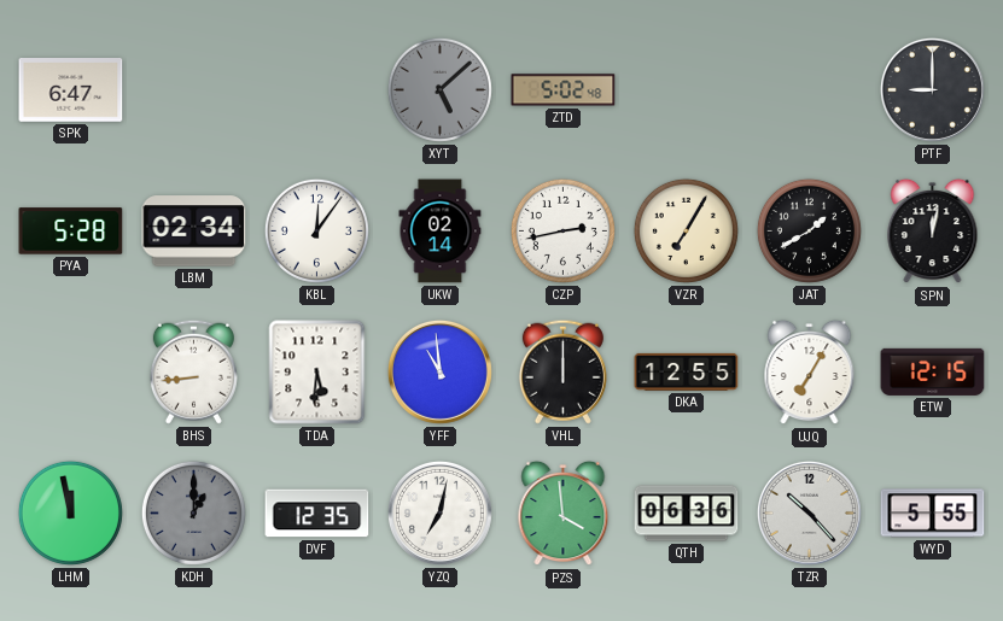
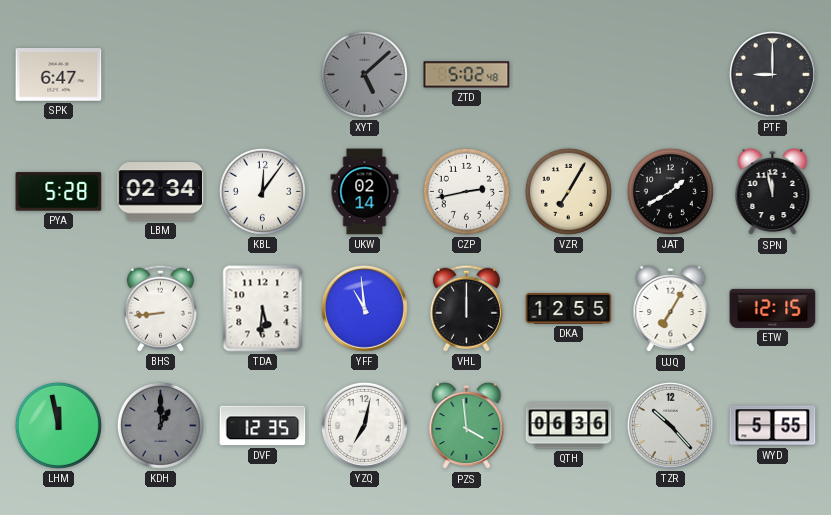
SPN: 12:02 -> 11:58
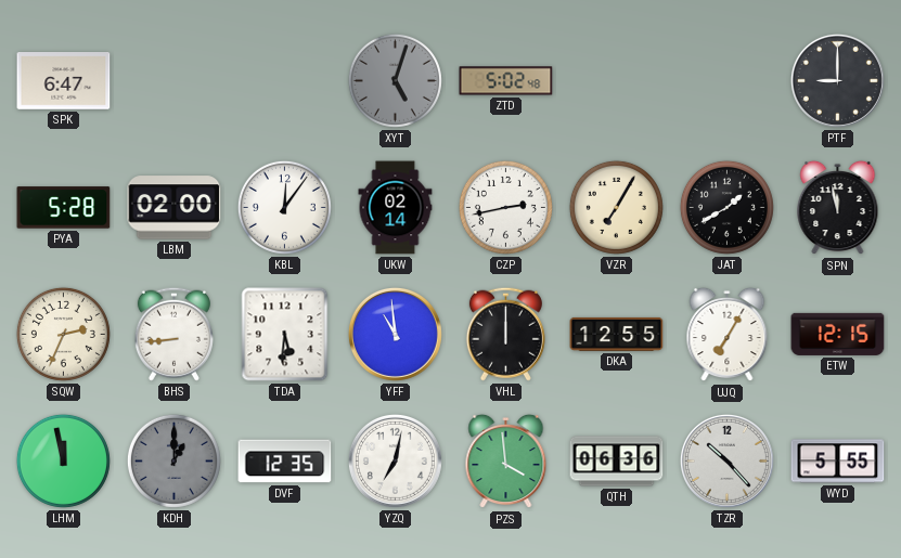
XYT: 5:08 -> 5:03
LBM: 02:34 -> 02:00
SQW: none -> 2:34
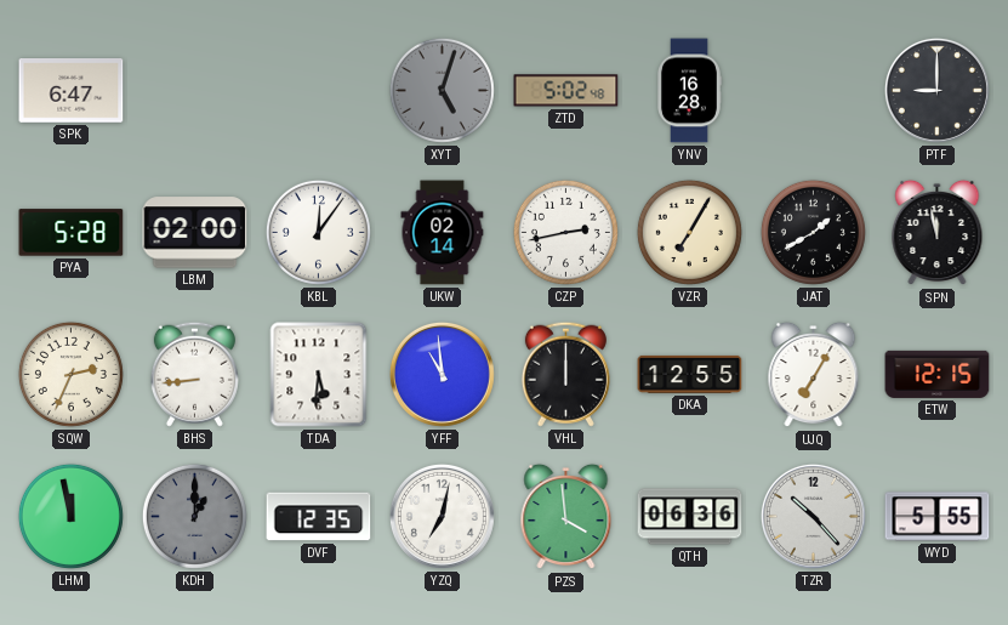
YNV: none -> 16:28
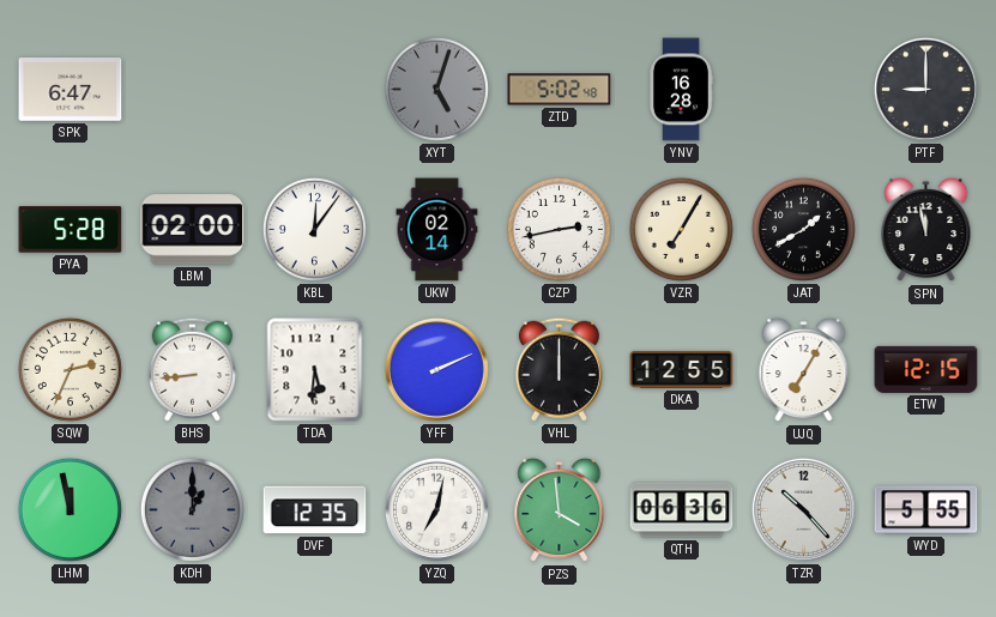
YFF: 10:59 -> 2:11
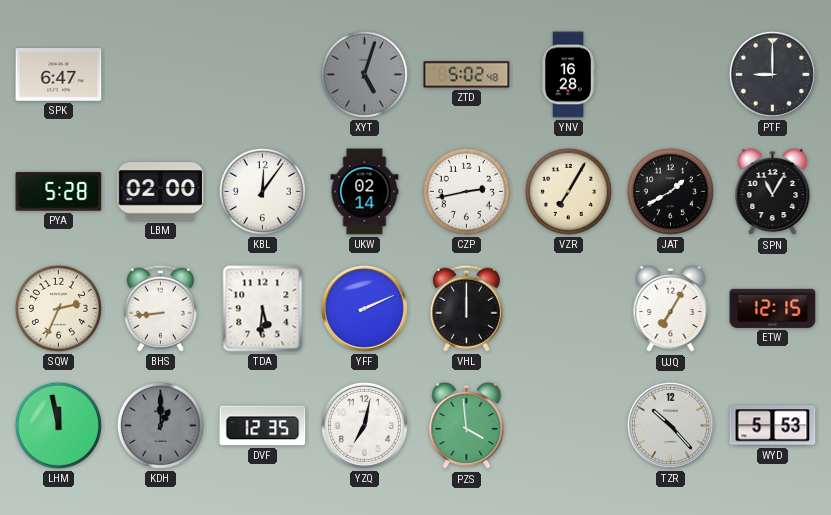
SPN: 11:58 -> 11:05
DKA: 12:55 -> none
QTH: 06:36 -> none
WYD: 5:55 -> 5:53
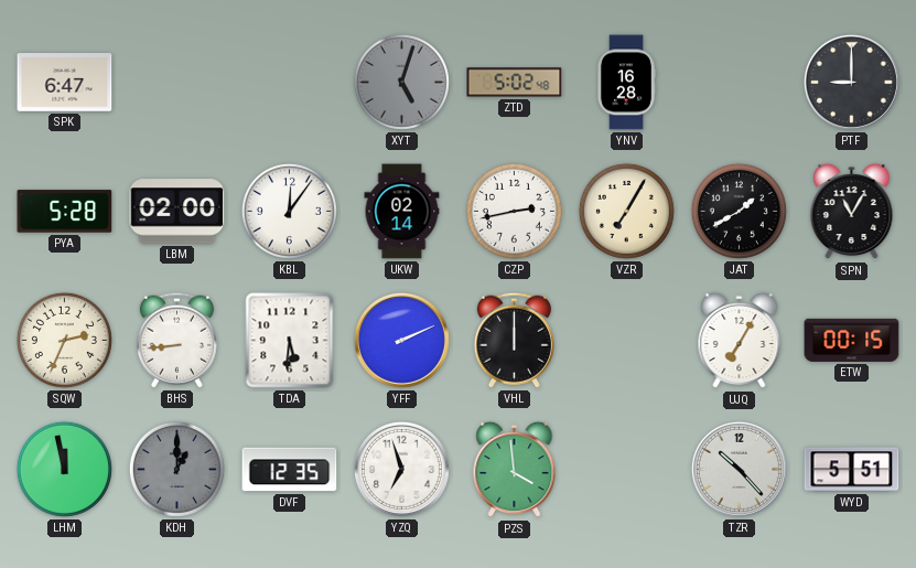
ETW: 12:15 -> 00:15
YZQ: 7:02 -> 6:57
WYD: 5:53 -> 5:51
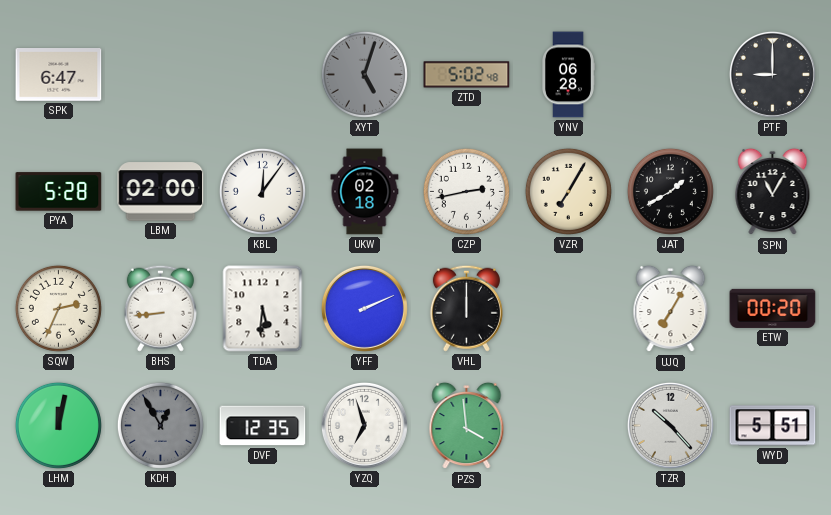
YNV: 16:28 -> 06:28
UKW: 02:14 -> 02:18
ETW: 00:15 -> 00:20
LHM: 11:58 -> 12:02
KDH: 1:00 -> 12:55
